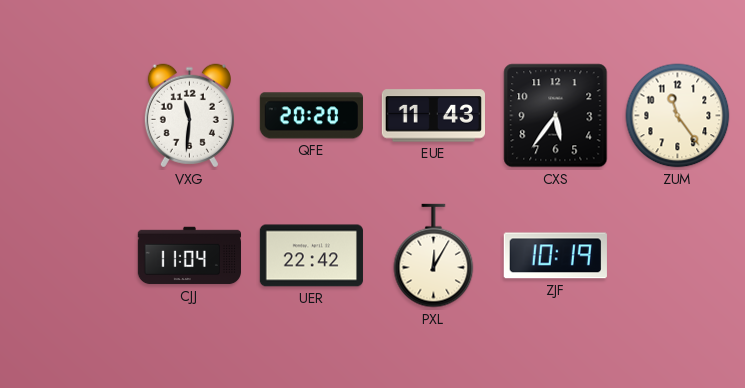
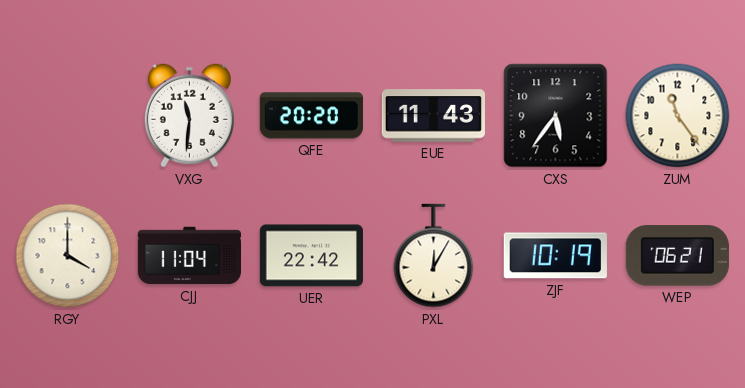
RGY: none -> 4:00
WEP: none -> 06:21
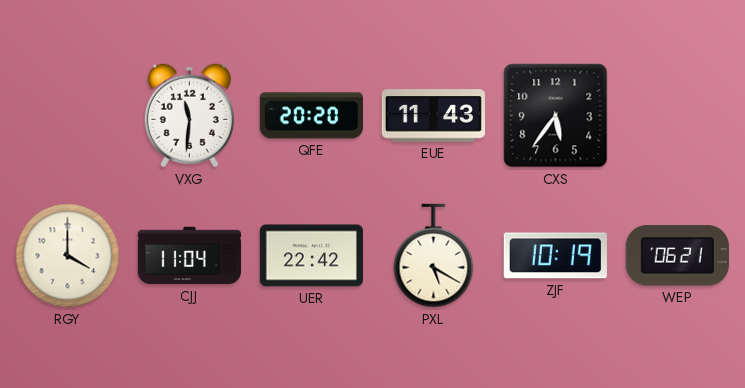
ZUM: 11:24 -> none
PXL: 12:05 -> 5:20
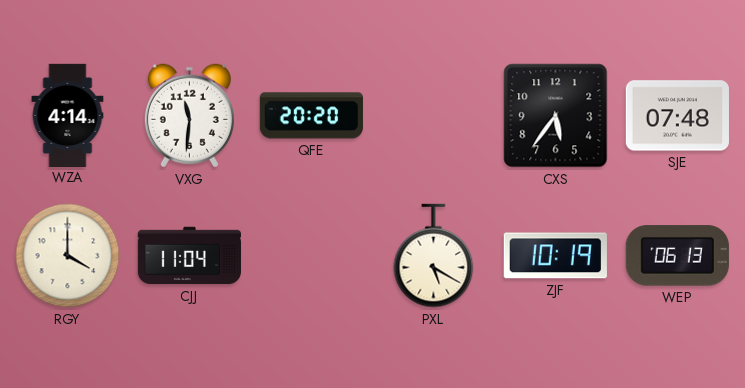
WZA: none -> 4:14
EUE: 11:43 -> none
SJE: none -> 07:48
UER: 22:42 -> none
WEP: 06:21 -> 06:13
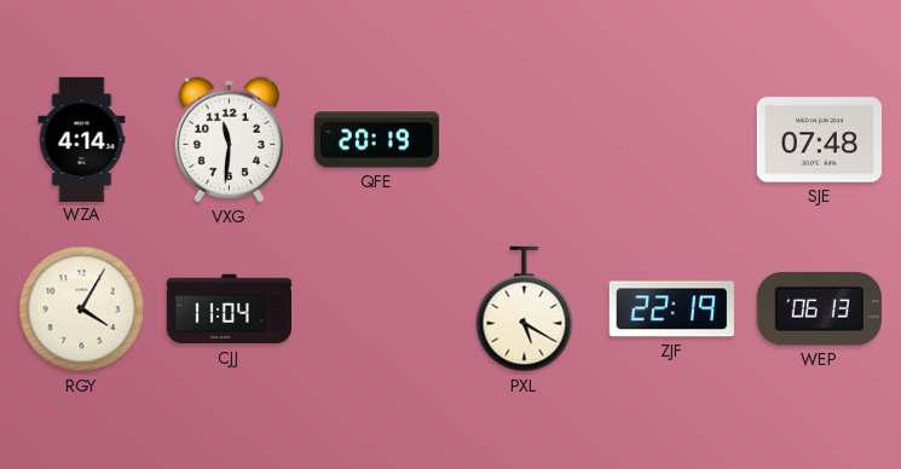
QFE: 20:20 -> 20:19
CXS: 5:36 -> none
RGY: 4:00 -> 4:05
ZJF: 10:19 -> 22:19
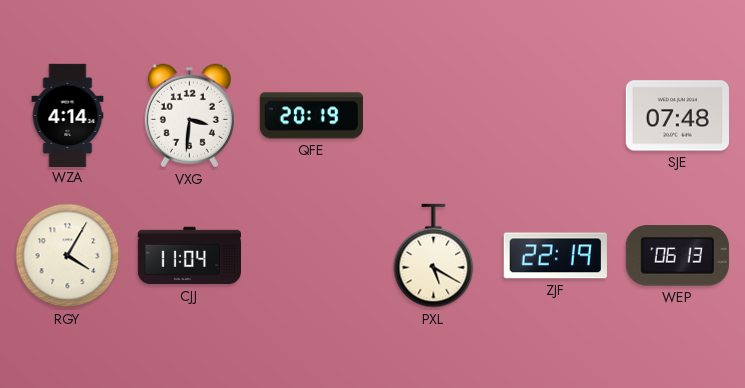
VXG: 11:31 -> 3:31
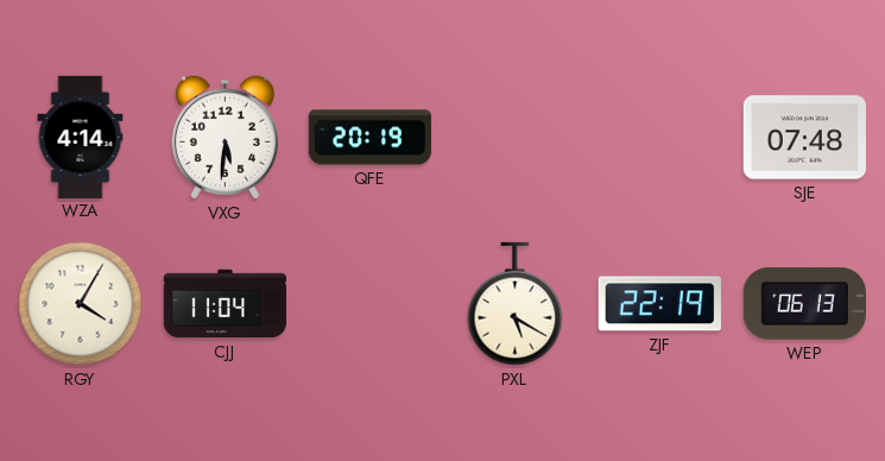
VXG: 3:31 -> 5:31
